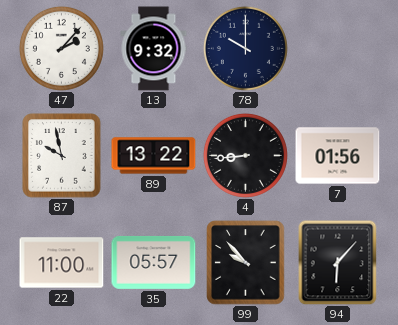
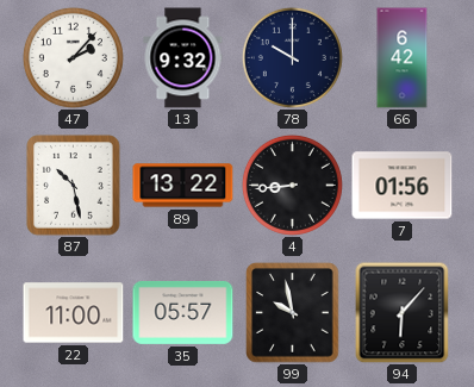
66: none -> 6:42
87: 9:58 -> 10:28
99: 9:53 -> 9:58
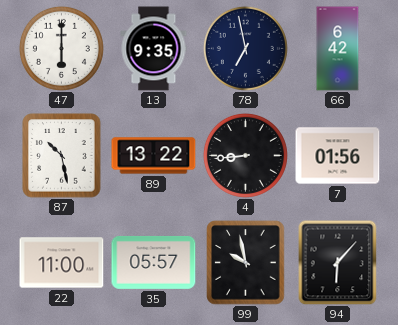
47: 2:07 -> 6:00
13: 9:32 -> 9:35
78: 10:00 -> 6:58
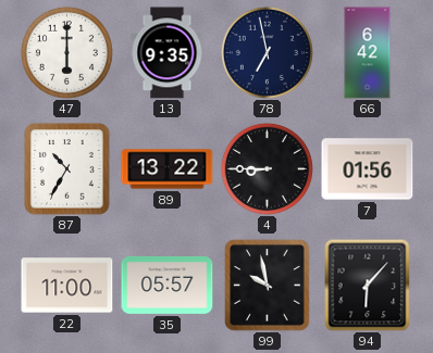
87: 10:28 -> 10:35
4: 8:44 -> 8:45
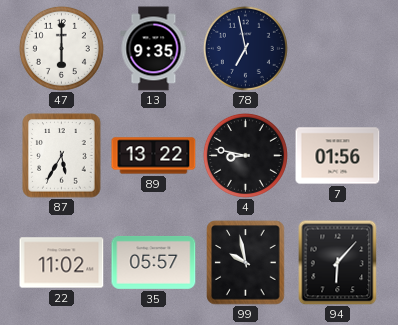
66: 6:42 -> none
87: 10:35 -> 5:35
4: 8:45 -> 8:47
22: 11:00 -> 11:02
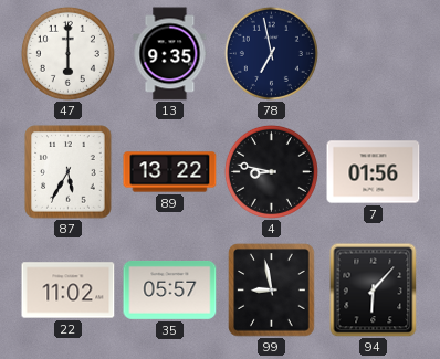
99: 9:58 -> 8:58
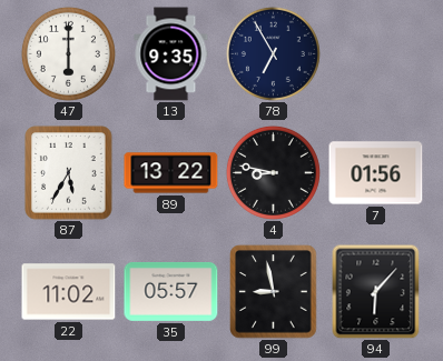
78: 6:58 -> 6:55
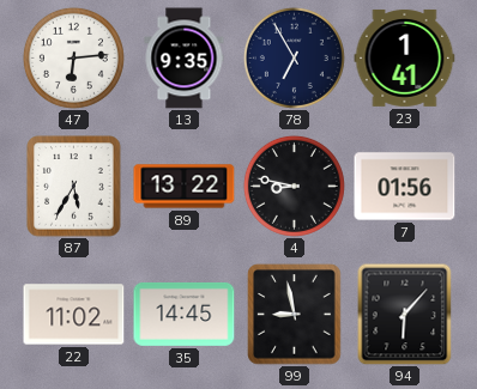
47: 6:00 -> 6:14
23: none -> 1:41
35: 05:57 -> 14:45
